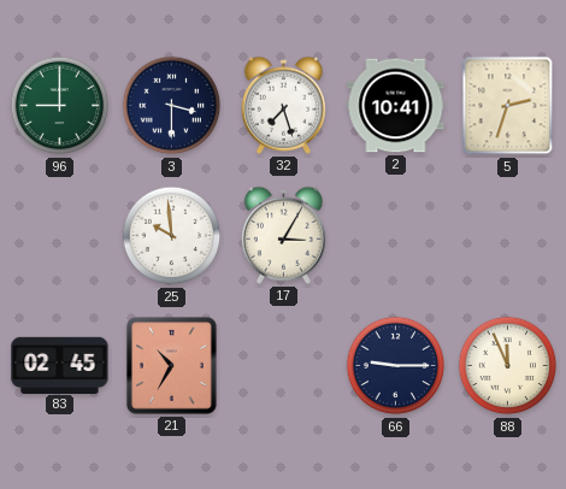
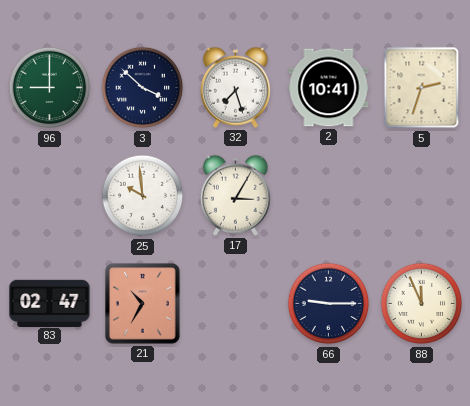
3: 3:30 -> 3:52
83: 02:45 -> 02:47
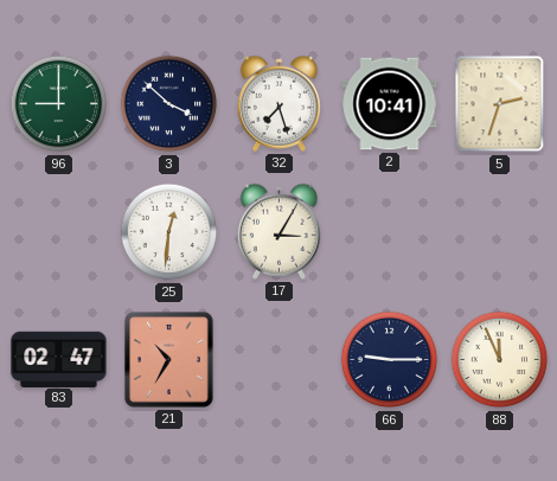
25: 9:59 -> 12:31
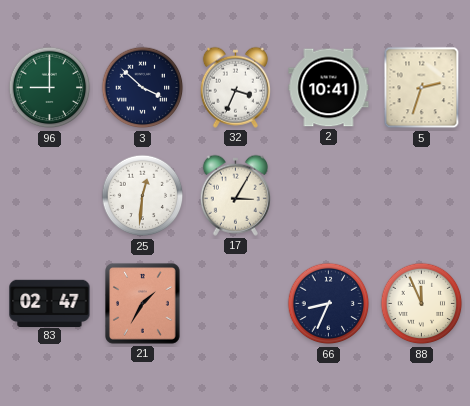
32: 7:27 -> 3:34
21: 10:35 -> 1:35
66: 9:15 -> 8:34
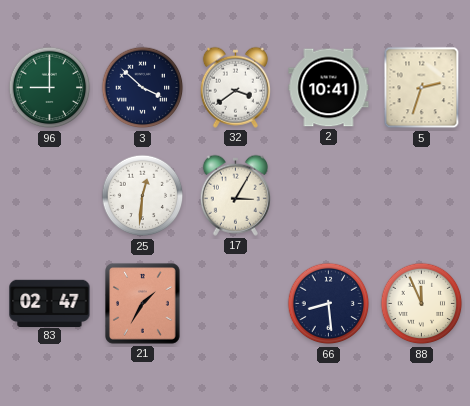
32: 3:34 -> 3:39
66: 8:34 -> 8:29
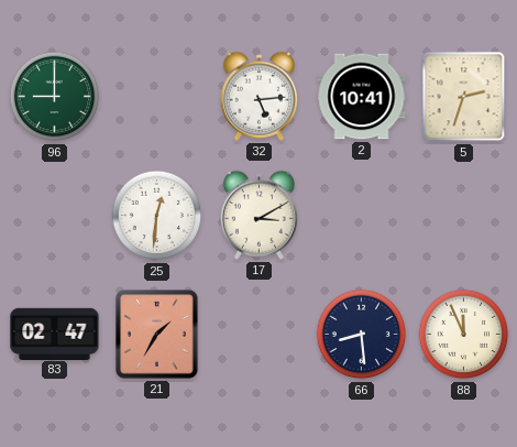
3: 3:52 -> none
32: 3:39 -> 5:14
17: 3:05 -> 3:10
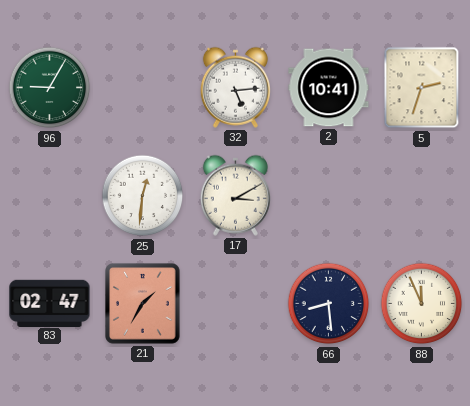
96: 9:00 -> 9:05
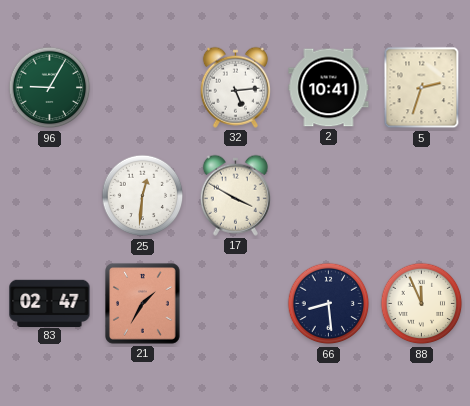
17: 3:10 -> 3:50
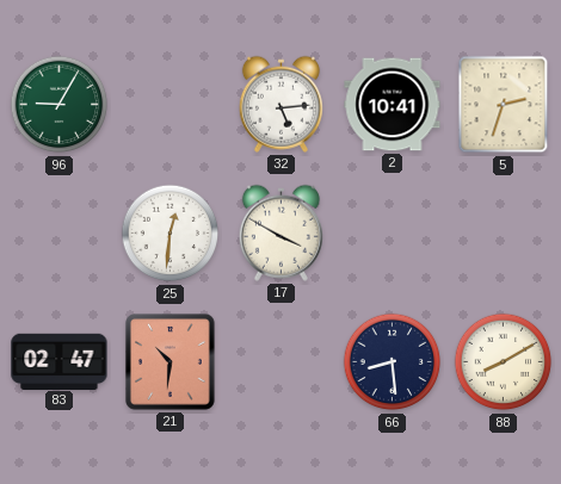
21: 1:35 -> 10:31
88: 11:56 -> 8:10
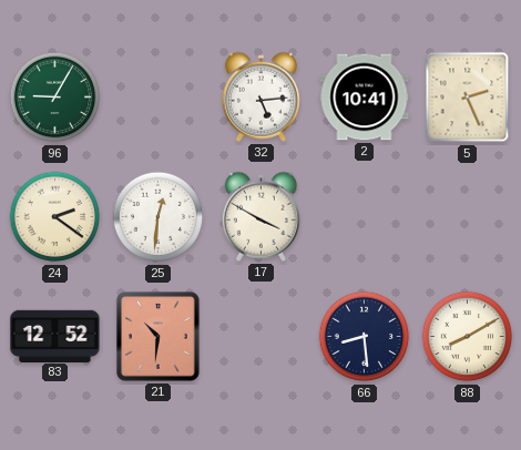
5: 2:33 -> 2:26
24: none -> 2:21
83: 02:47 -> 12:52
